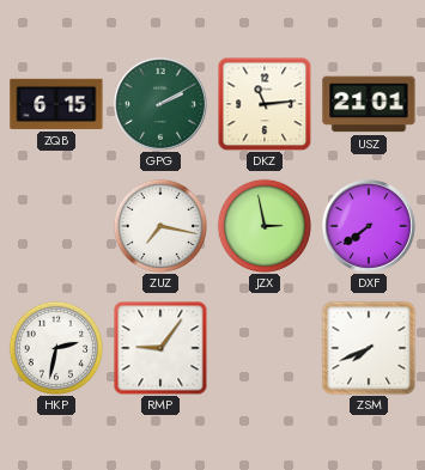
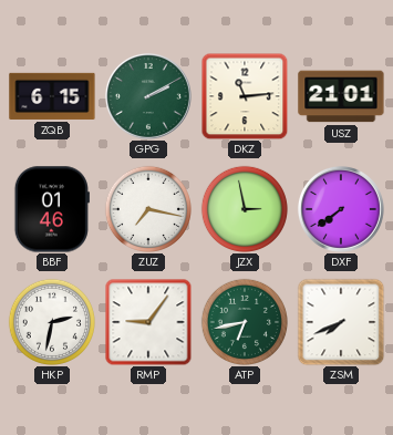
BBF: none -> 01:46
ATP: none -> 6:43
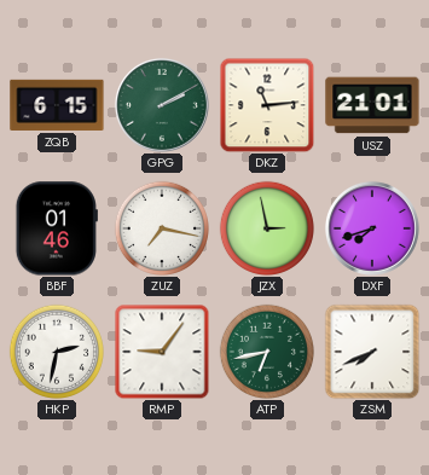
DXF: 7:39 -> 7:42
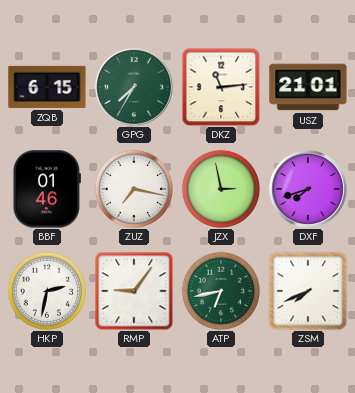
GPG: 2:10 -> 7:35
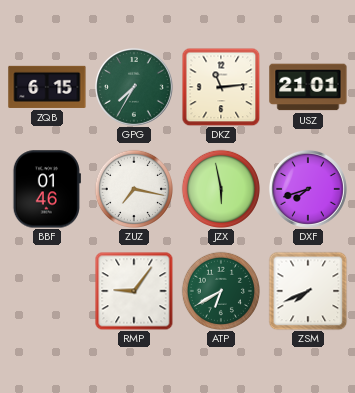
JZX: 2:58 -> 5:58
HKP: 2:32 -> none
ATP: 6:43 -> 6:40
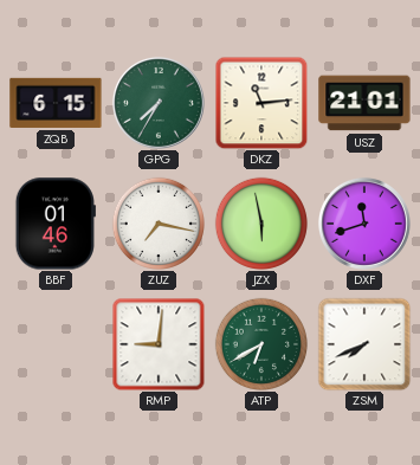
DXF: 7:42 -> 11:42
RMP: 9:06 -> 9:01
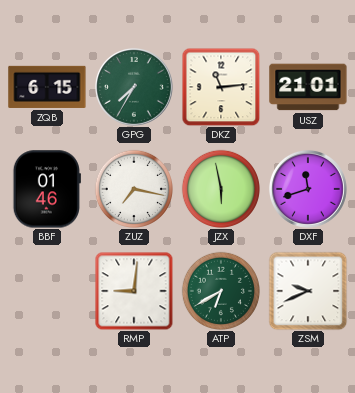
ZSM: 7:41 -> 9:41
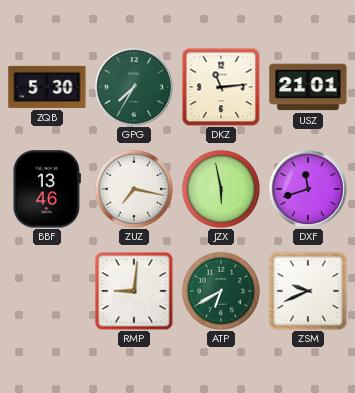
ZQB: 6:15 -> 5:30
BBF: 01:46 -> 13:46
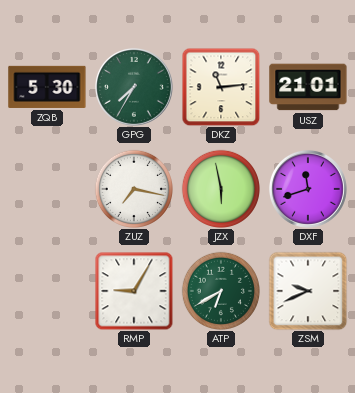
BBF: 13:46 -> none
RMP: 9:01 -> 9:05
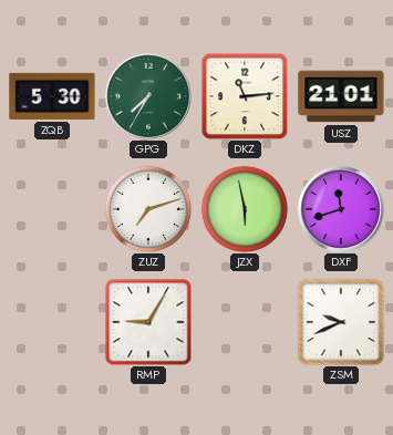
ZUZ: 7:17 -> 7:12
ATP: 6:40 -> none
